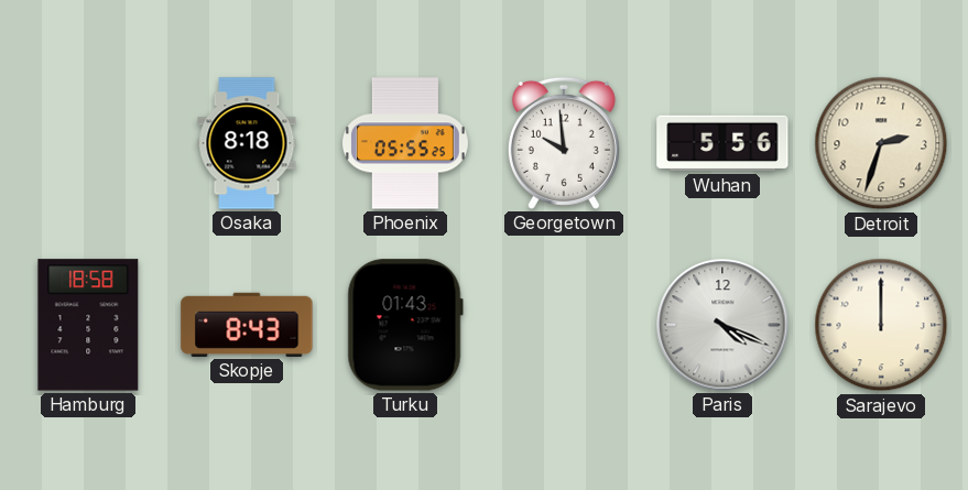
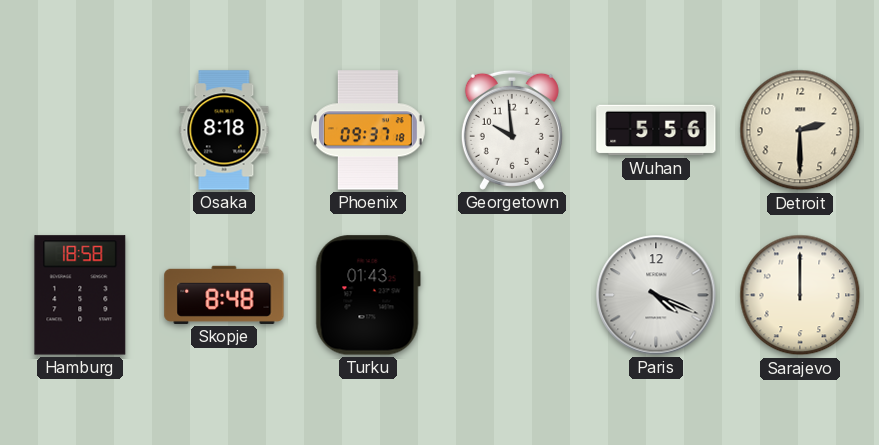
Phoenix: 05:55 -> 09:37
Detroit: 2:33 -> 2:30
Skopje: 8:43 -> 8:48
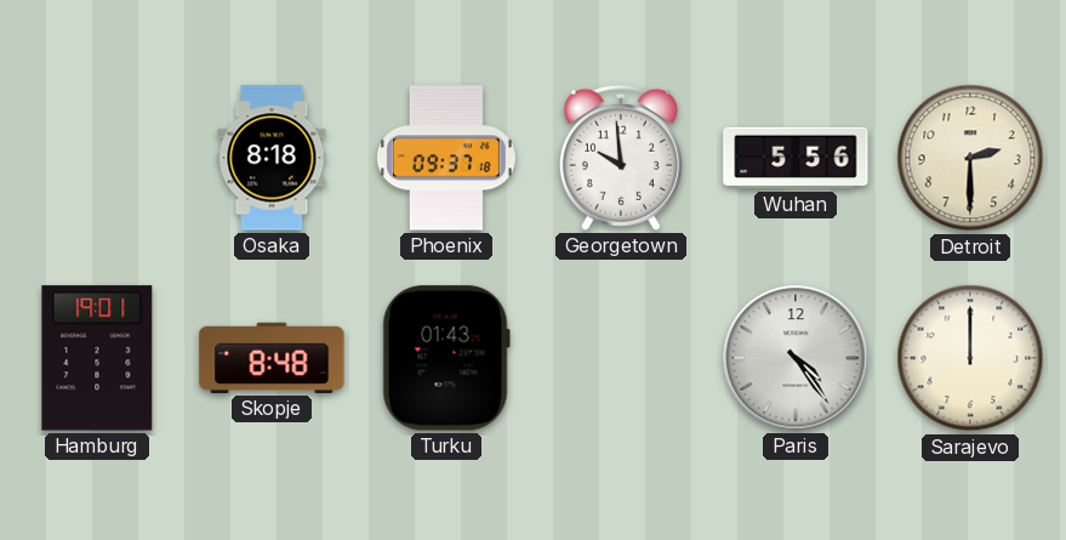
Hamburg: 18:58 -> 19:01
Paris: 4:19 -> 4:24
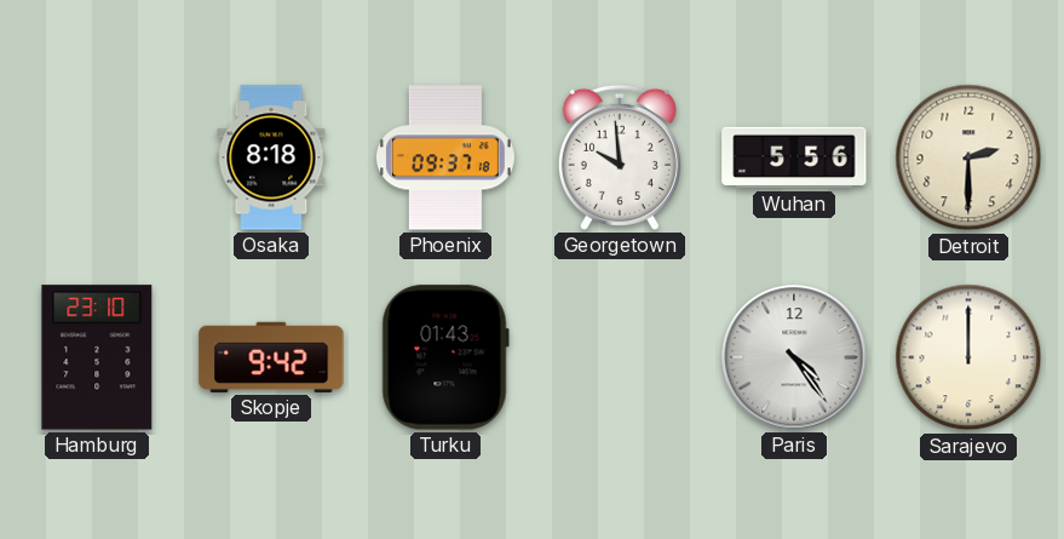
Hamburg: 19:01 -> 23:10
Skopje: 8:48 -> 9:42
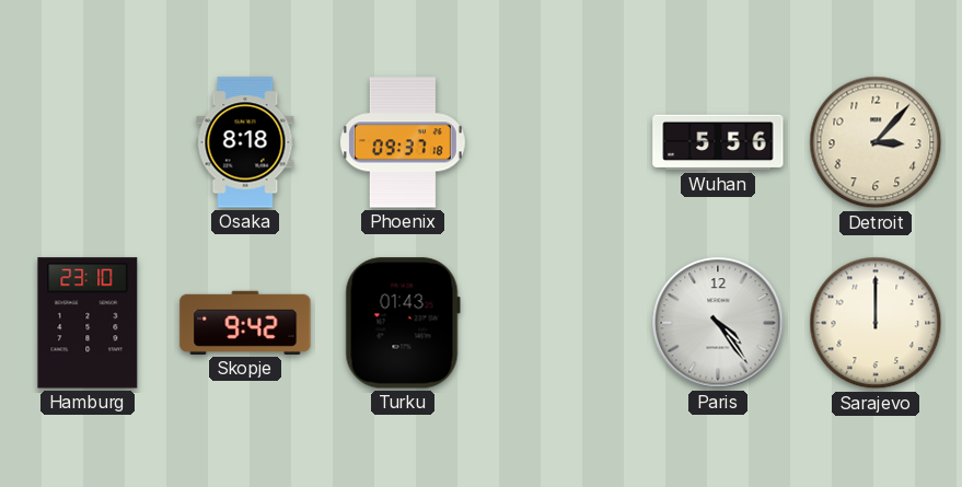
Georgetown: 9:59 -> none
Detroit: 2:30 -> 3:07
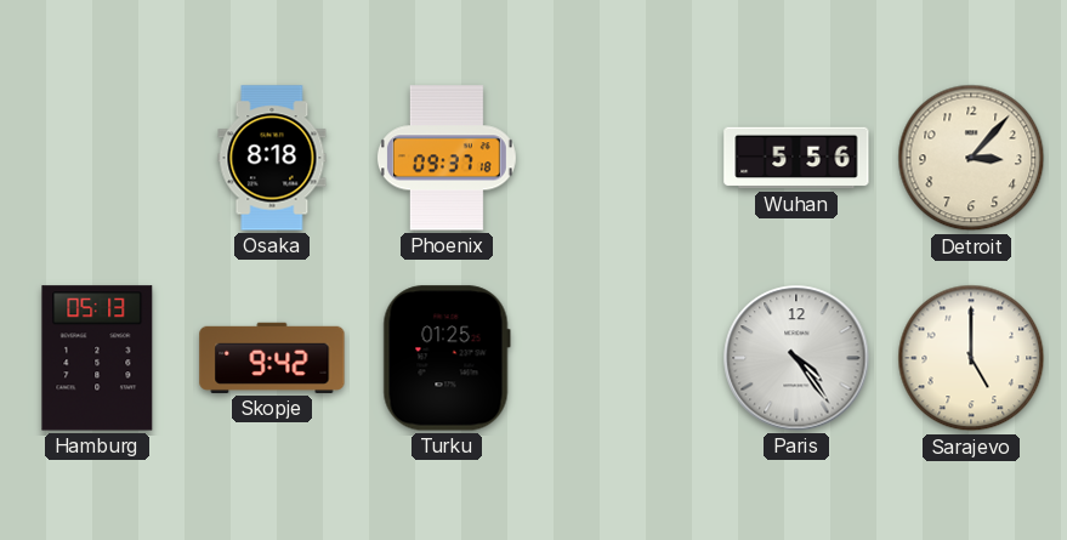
Hamburg: 23:10 -> 05:13
Turku: 01:43 -> 01:25
Sarajevo: 12:00 -> 5:00
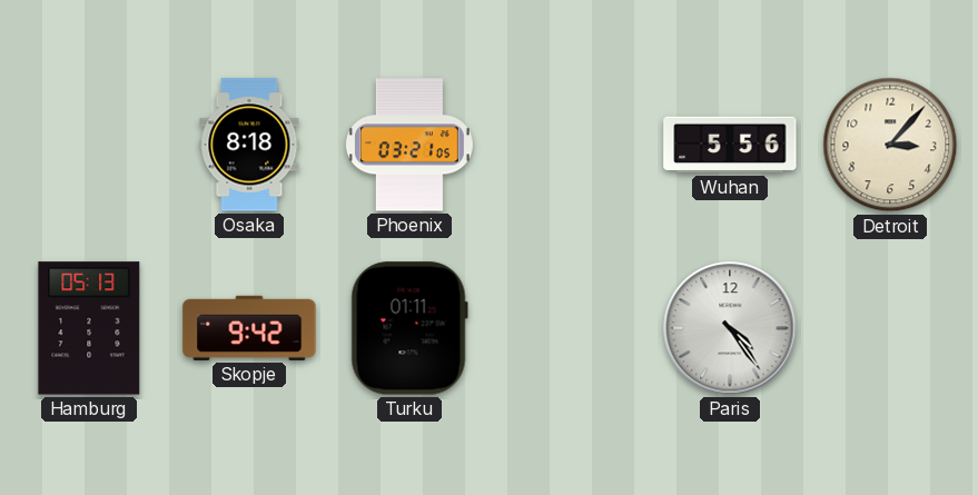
Phoenix: 09:37 -> 03:21
Turku: 01:25 -> 01:11
Sarajevo: 5:00 -> none
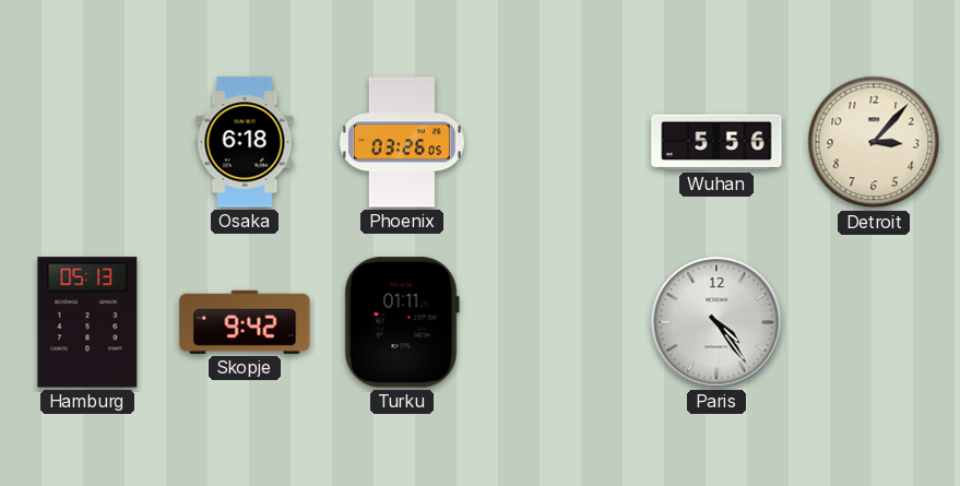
Osaka: 8:18 -> 6:18
Phoenix: 03:21 -> 03:26
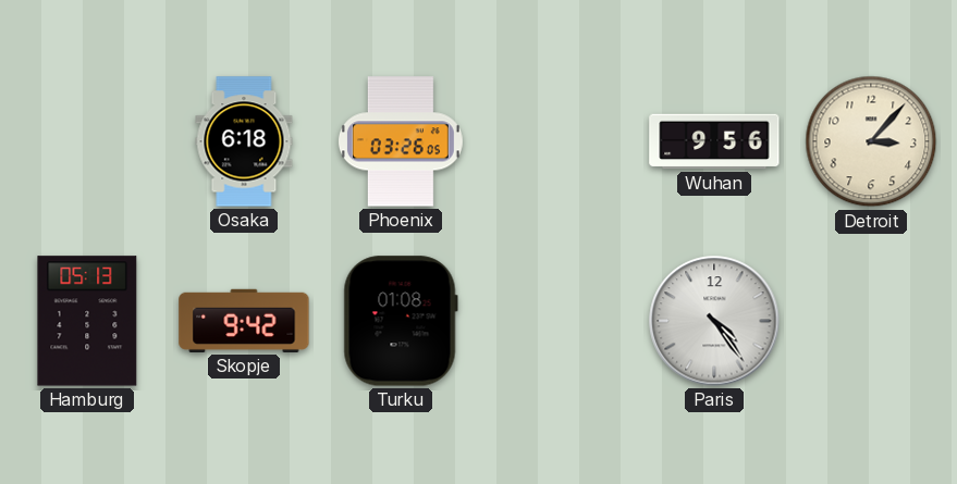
Wuhan: 5:56 -> 9:56
Turku: 01:11 -> 01:08
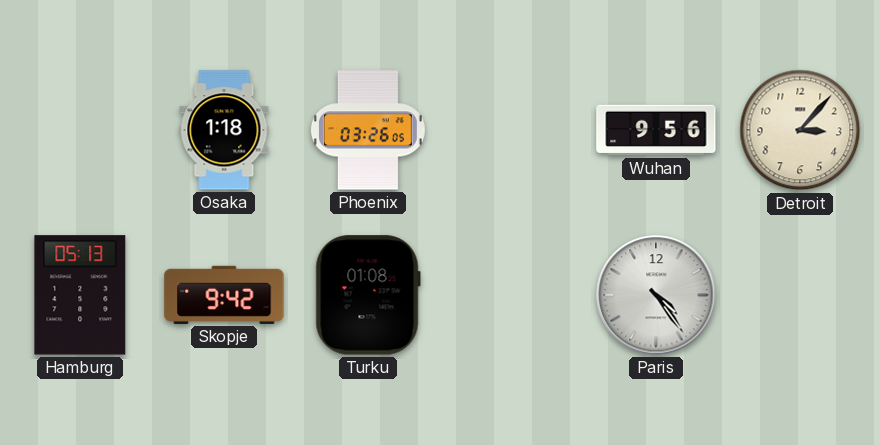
Osaka: 6:18 -> 1:18
